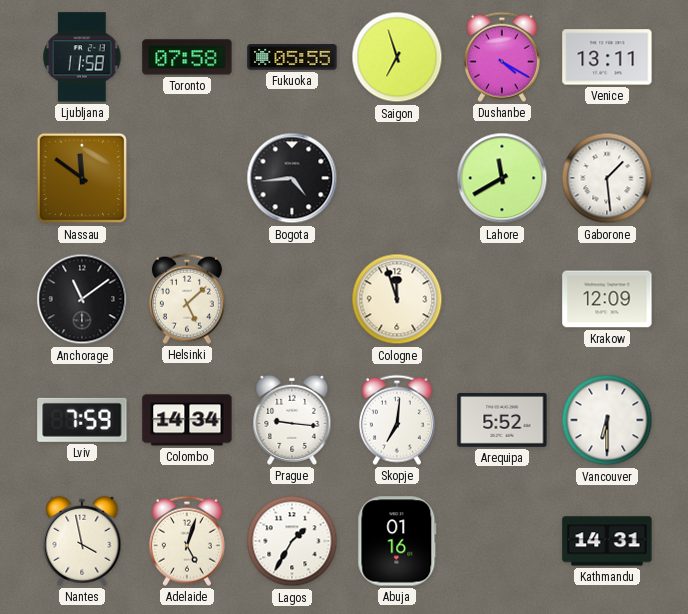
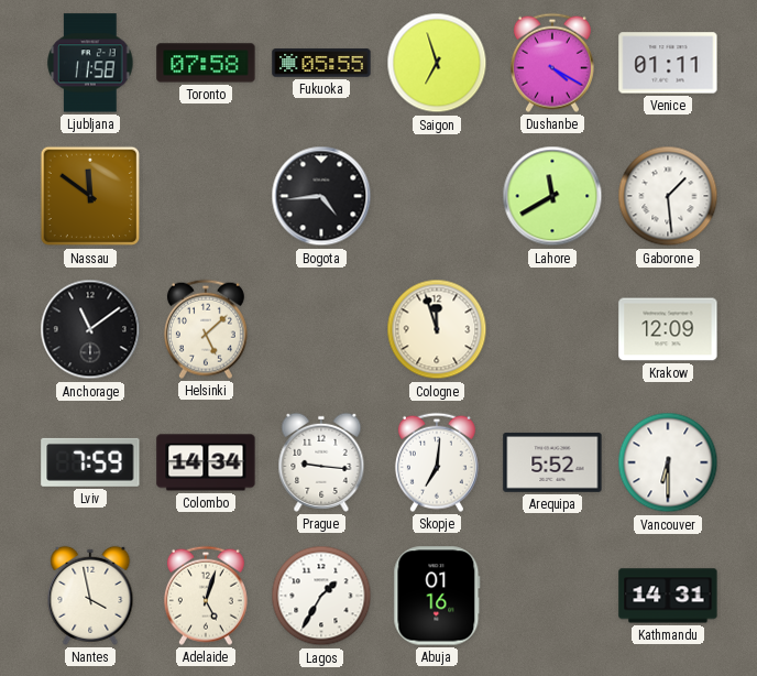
Venice: 13:11 -> 01:11
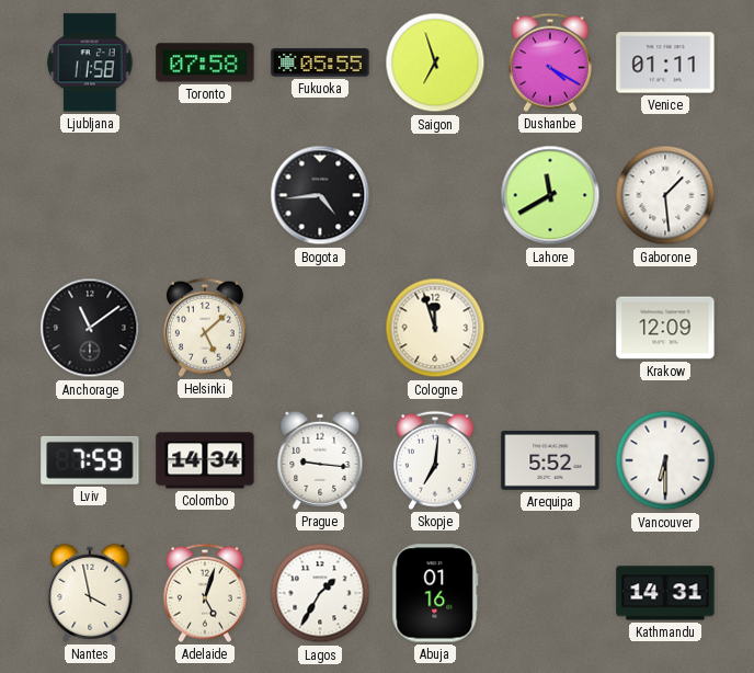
Nassau: 11:51 -> none
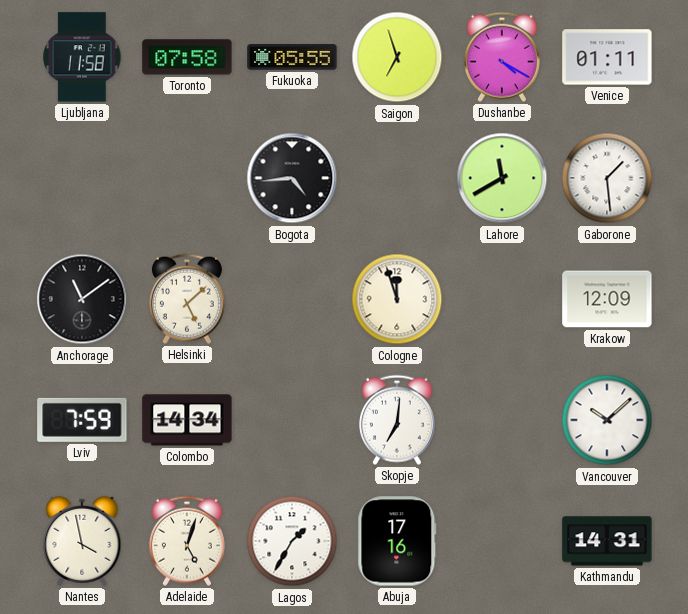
Prague: 9:16 -> none
Arequipa: 5:52 -> none
Vancouver: 6:30 -> 10:08
Abuja: 01:16 -> 17:16
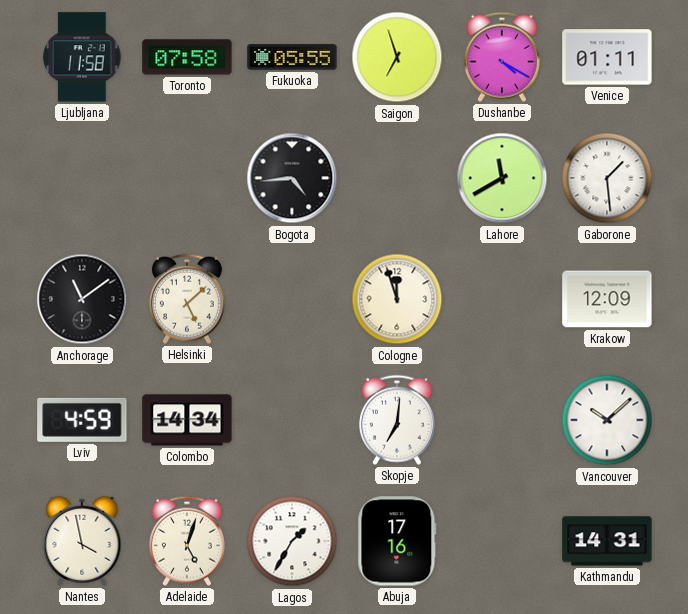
Lviv: 7:59 -> 4:59
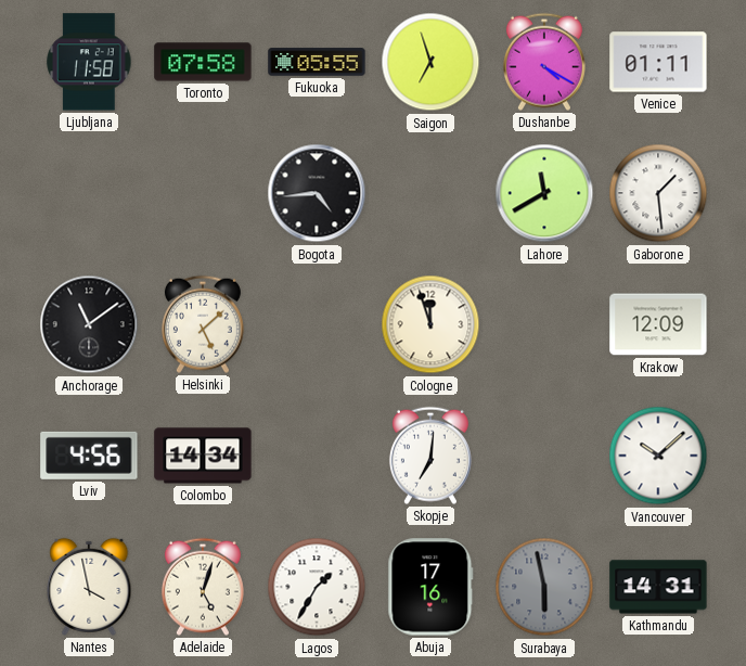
Lviv: 4:59 -> 4:56
Surabaya: none -> 5:58
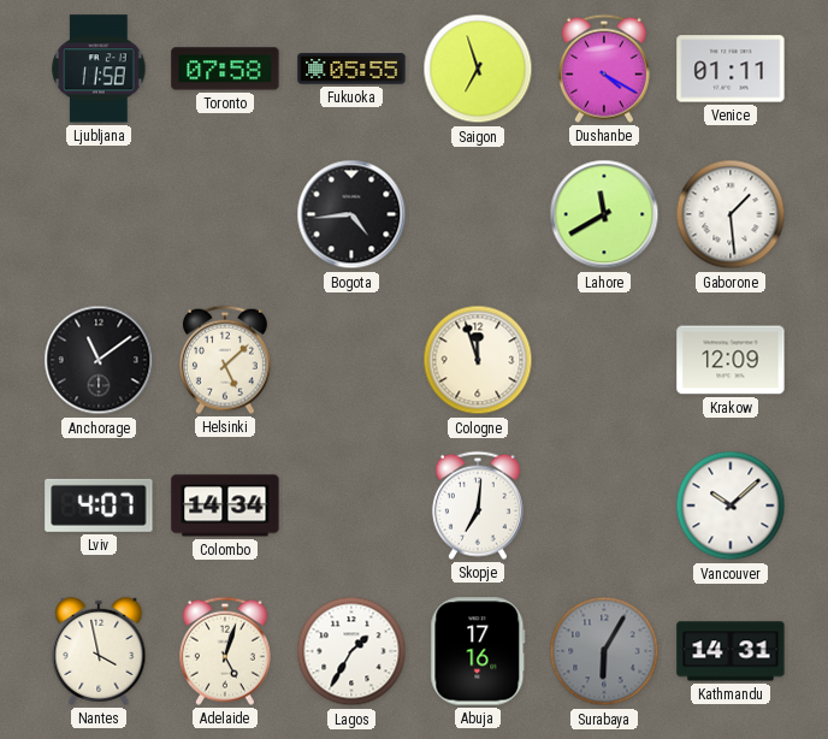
Lviv: 4:56 -> 4:07
Surabaya: 5:58 -> 6:05
